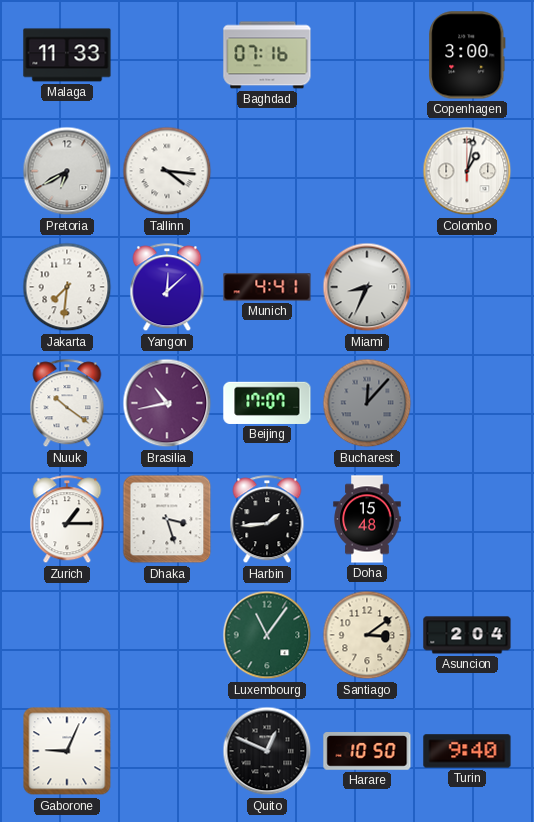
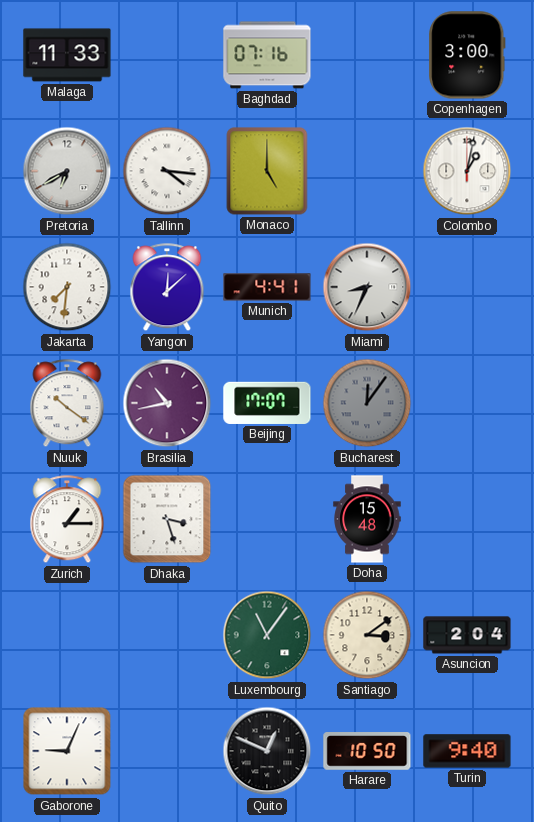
Monaco: none -> 5:00
Bucharest: 12:07 -> 12:06
Harbin: 1:44 -> none
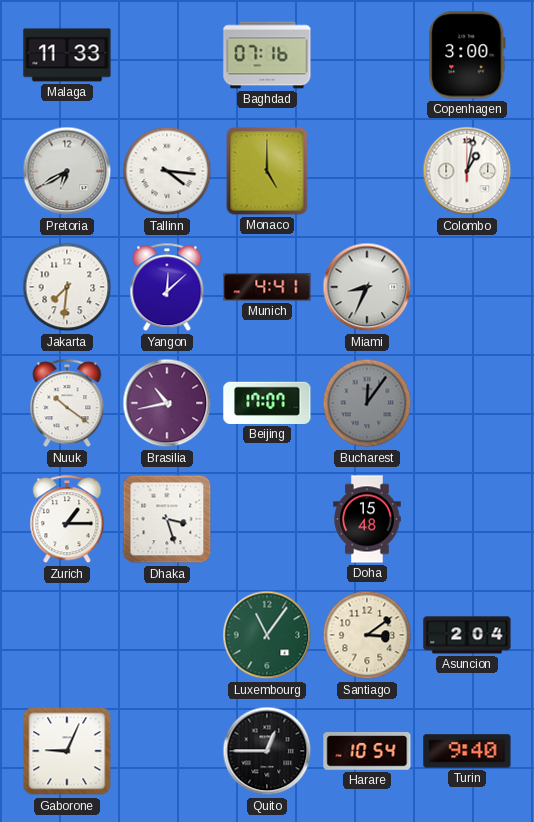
Quito: 12:49 -> 12:45
Harare: 10:50 -> 10:54
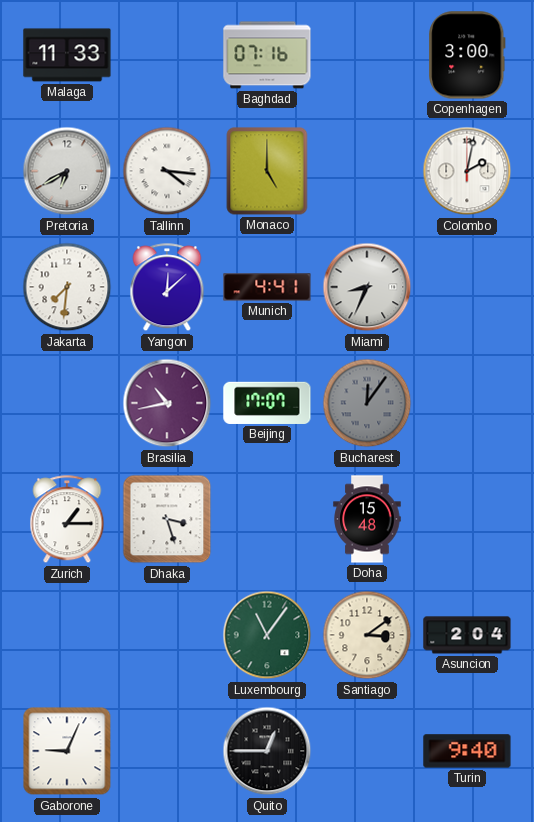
Colombo: 1:02 -> 2:02
Nuuk: 10:21 -> none
Harare: 10:54 -> none
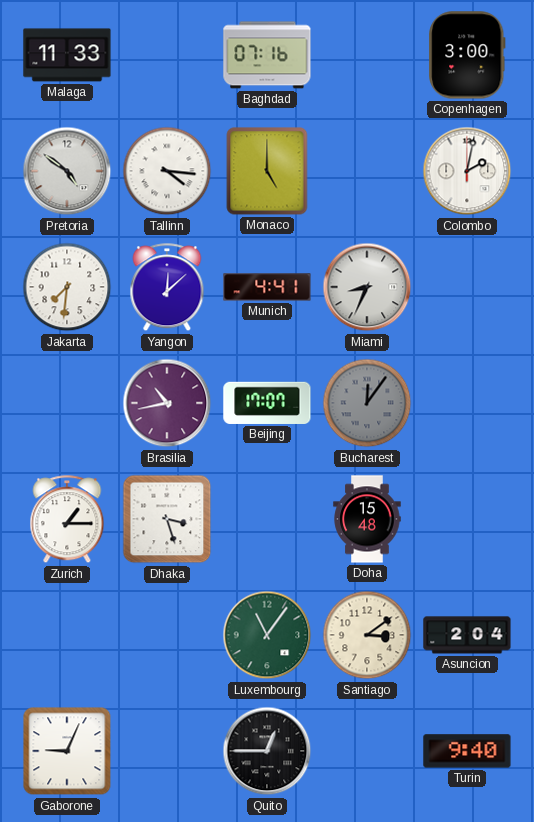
Pretoria: 6:40 -> 4:51
